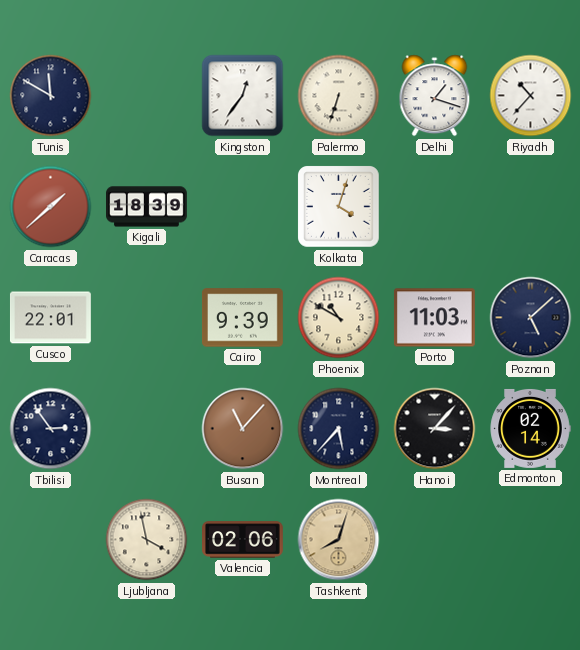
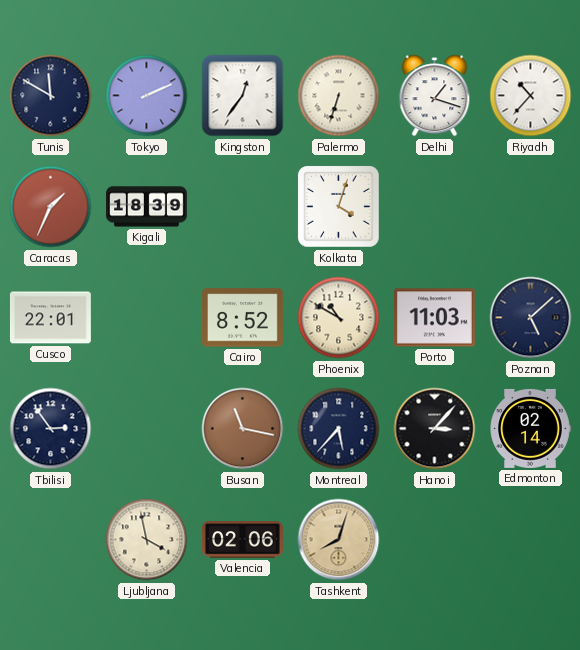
Tokyo: none -> 2:11
Caracas: 1:38 -> 1:34
Cairo: 9:39 -> 8:52
Busan: 11:07 -> 11:17
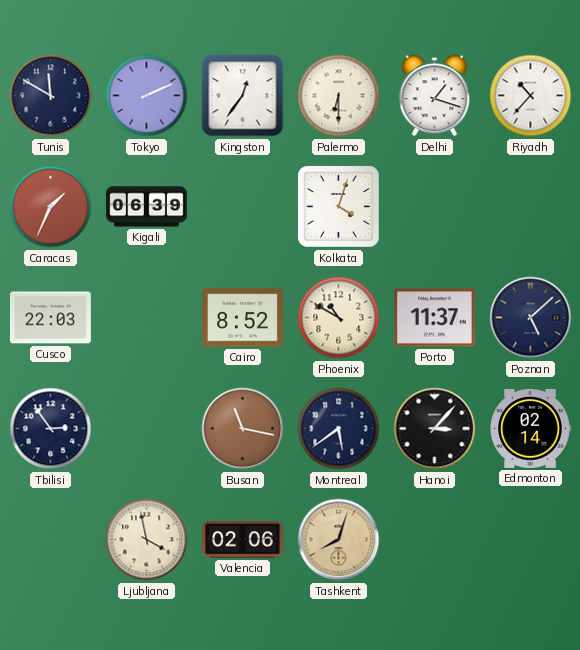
Palermo: 6:33 -> 6:30
Kigali: 18:39 -> 06:39
Cusco: 22:01 -> 22:03
Porto: 11:03 -> 11:37
Montreal: 5:37 -> 5:39
